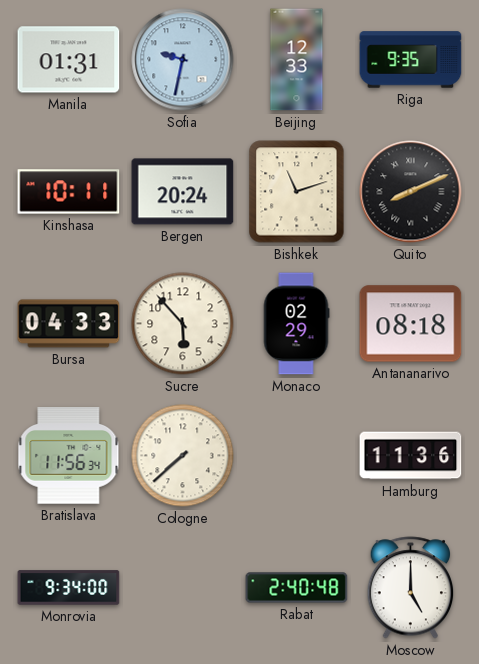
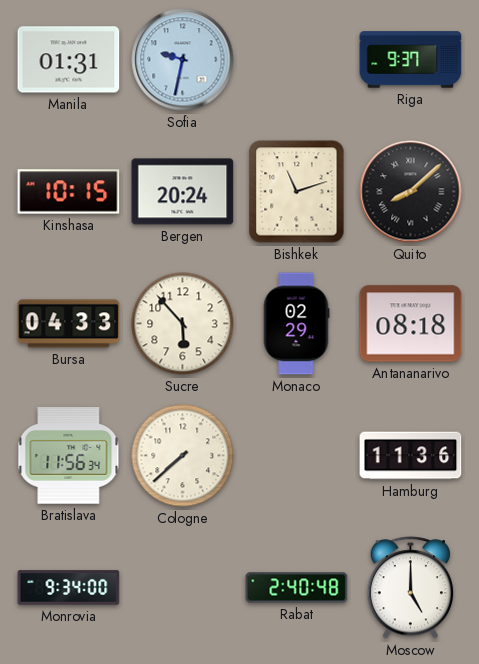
Beijing: 12:33 -> none
Riga: 9:35 -> 9:37
Kinshasa: 10:11 -> 10:15
Quito: 8:11 -> 8:08
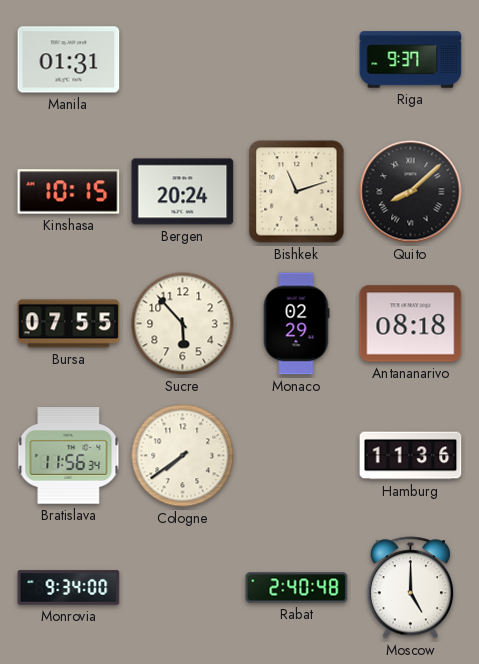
Sofia: 9:32 -> none
Bursa: 04:33 -> 07:55
Cologne: 7:38 -> 7:39
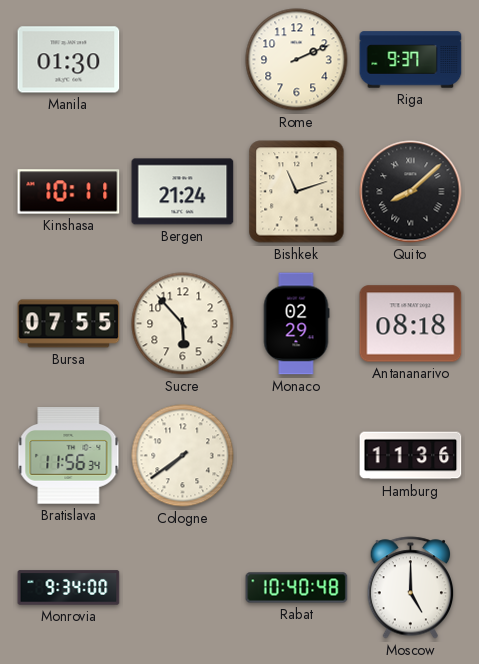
Manila: 01:31 -> 01:30
Rome: none -> 2:11
Kinshasa: 10:15 -> 10:11
Bergen: 20:24 -> 21:24
Rabat: 2:40 -> 10:40
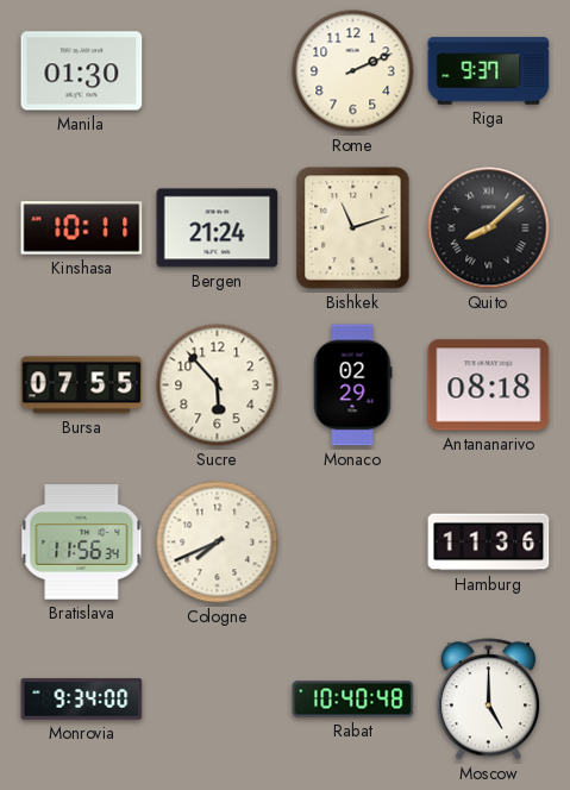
Cologne: 7:39 -> 7:41
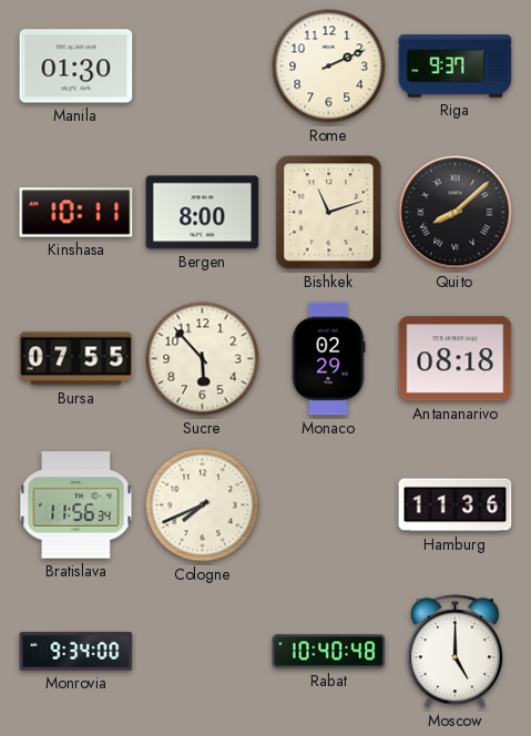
Bergen: 21:24 -> 8:00
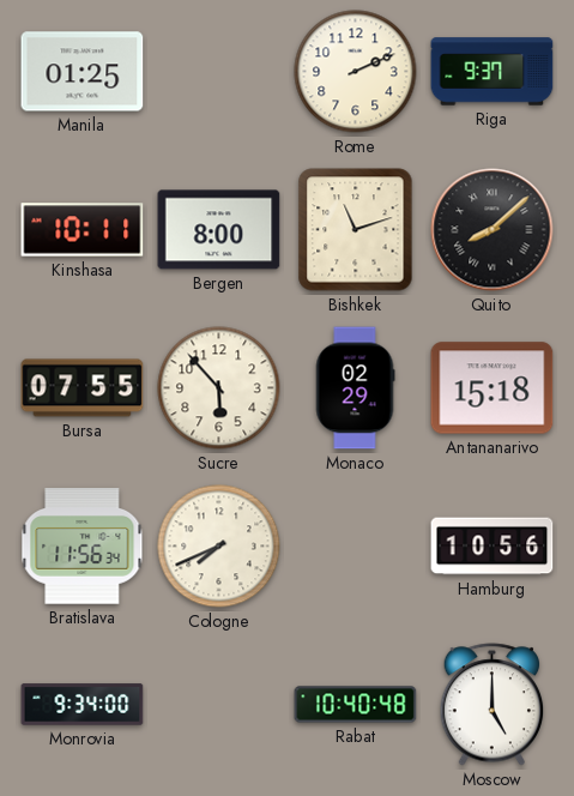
Manila: 01:30 -> 01:25
Antananarivo: 08:18 -> 15:18
Hamburg: 11:36 -> 10:56
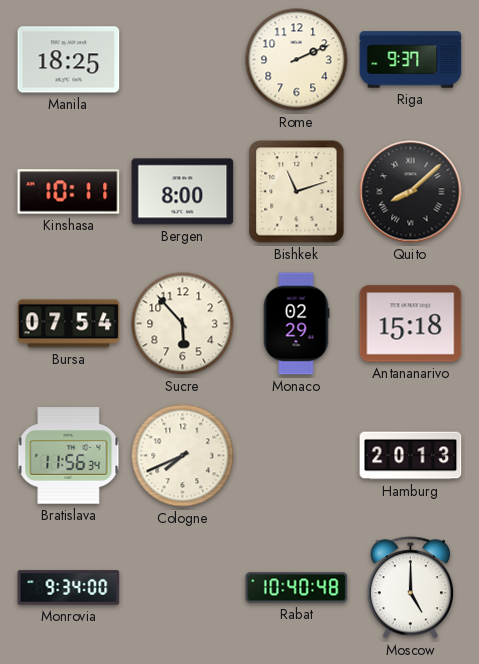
Manila: 01:25 -> 18:25
Bursa: 07:55 -> 07:54
Hamburg: 10:56 -> 20:13
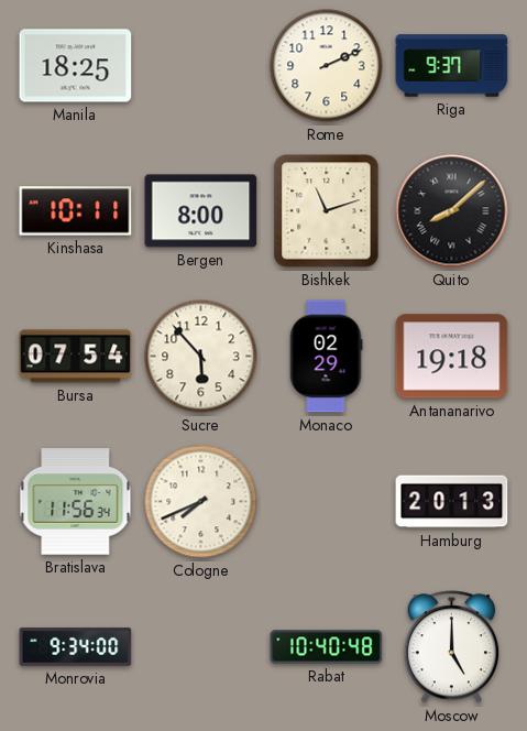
Antananarivo: 15:18 -> 19:18
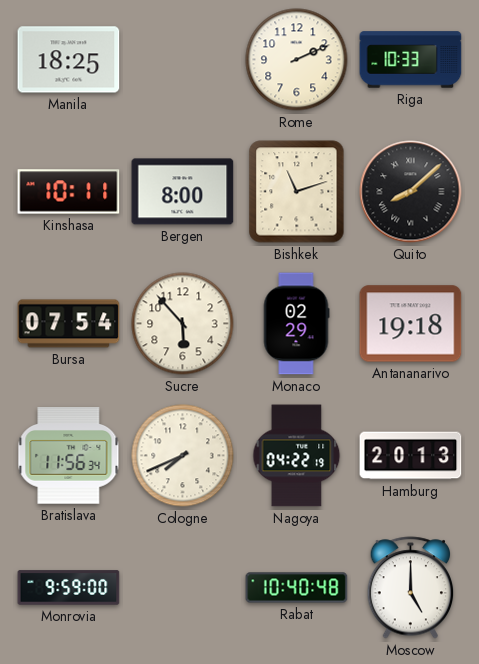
Riga: 9:37 -> 10:33
Nagoya: none -> 04:22
Monrovia: 9:34 -> 9:59
